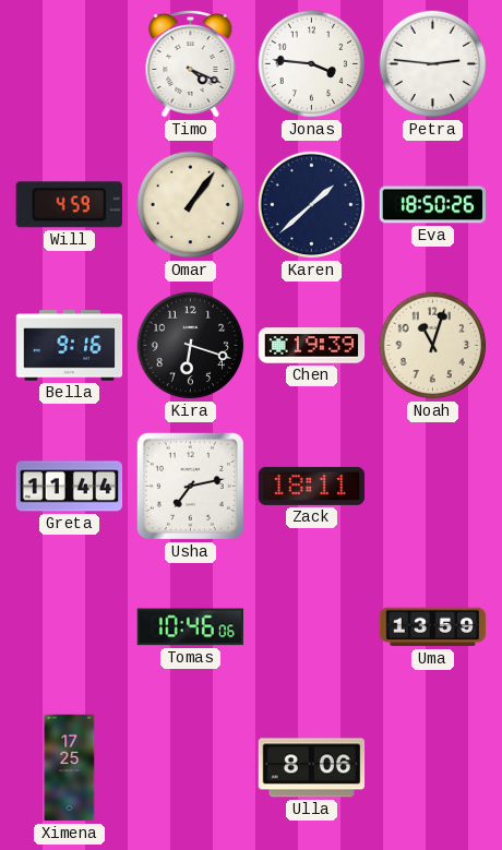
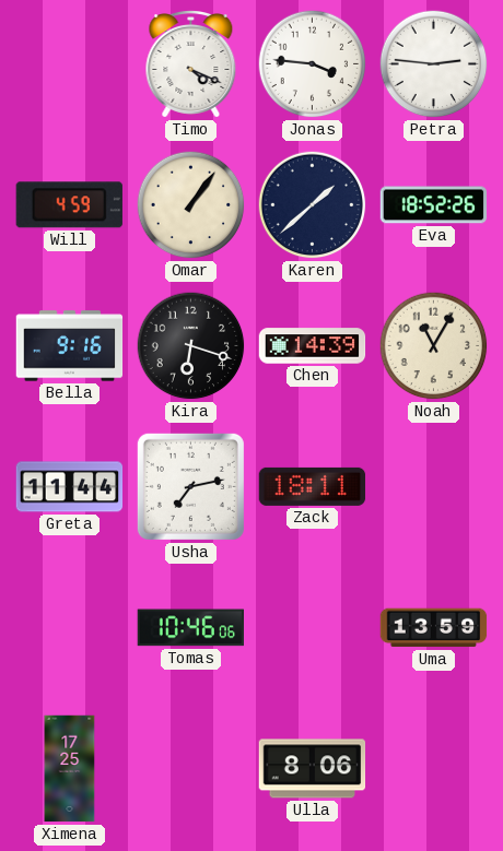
Eva: 18:50 -> 18:52
Chen: 19:39 -> 14:39
Noah: 11:03 -> 11:05
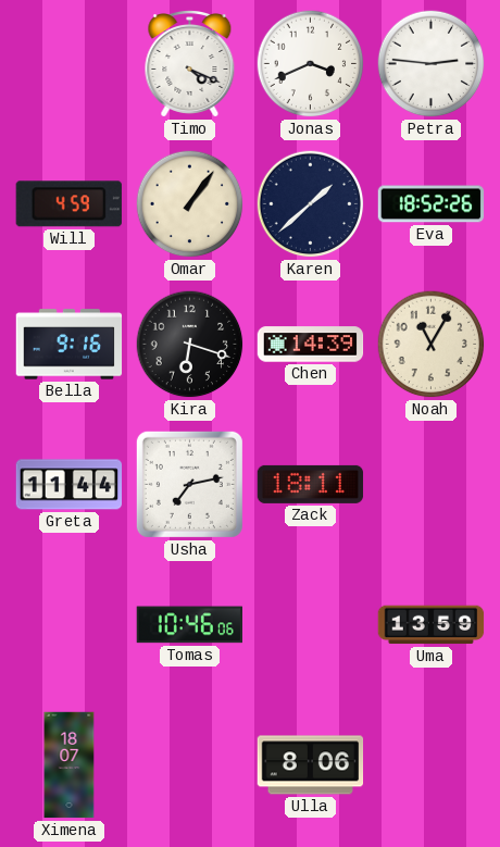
Jonas: 3:46 -> 3:41
Ximena: 17:25 -> 18:07
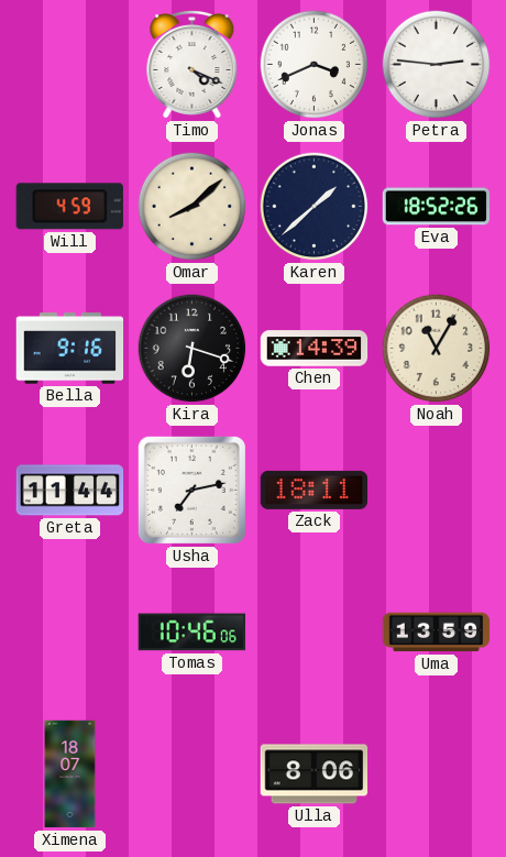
Omar: 1:06 -> 8:08
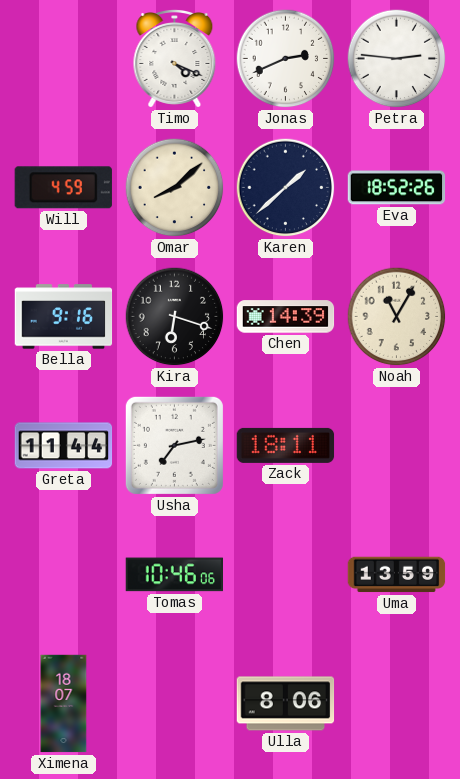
Jonas: 3:41 -> 2:41
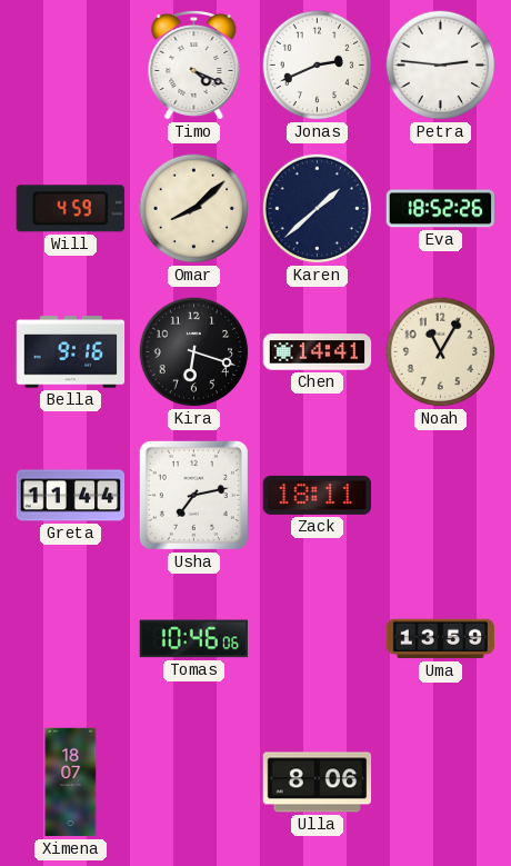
Chen: 14:39 -> 14:41
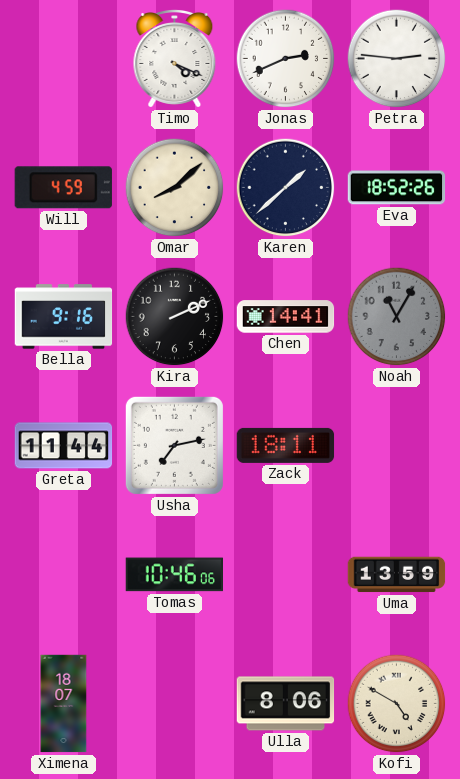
Kira: 6:18 -> 2:11
Noah dial: cream -> grey
Kofi: none -> 4:50
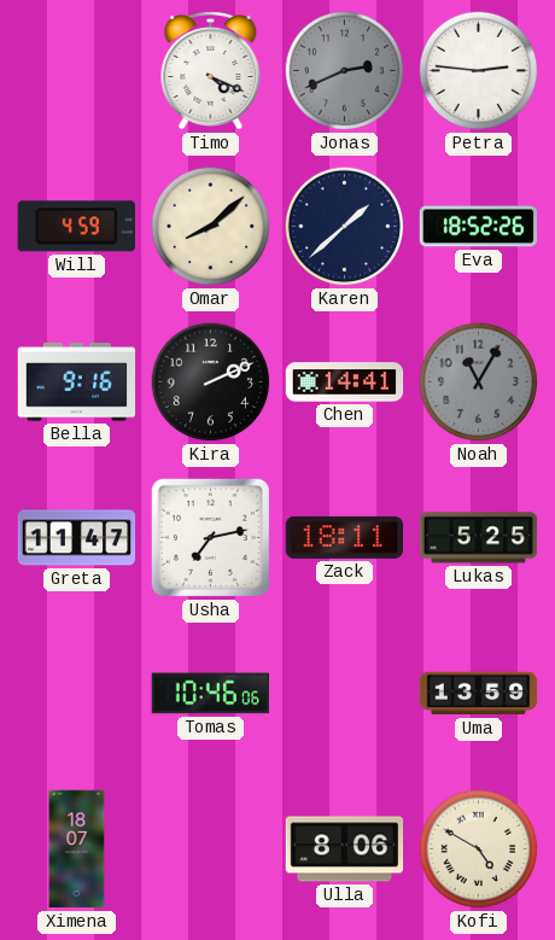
Jonas dial: white -> grey
Greta: 11:44 -> 11:47
Lukas: none -> 5:25
